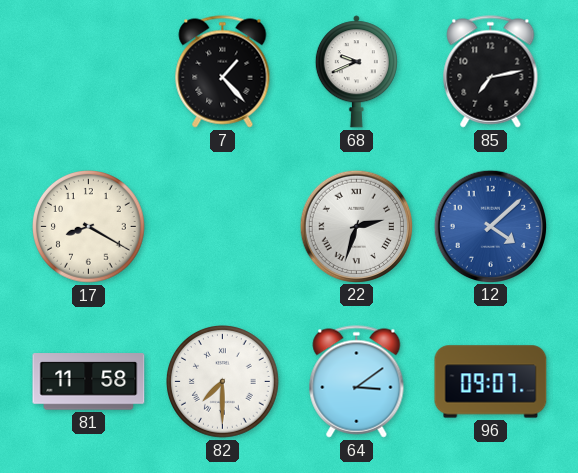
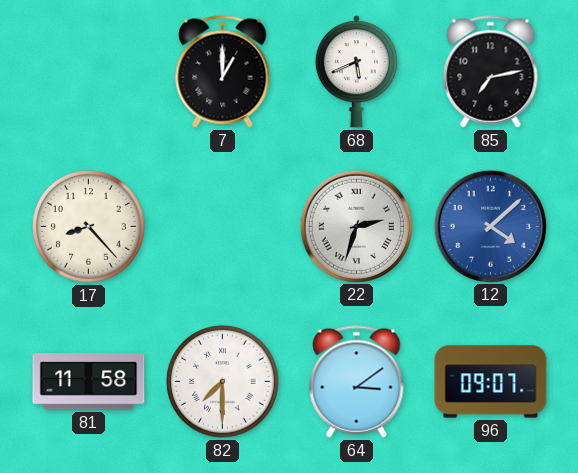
7: 1:23 -> 1:00
68: 9:41 -> 5:41
17: 8:20 -> 8:23
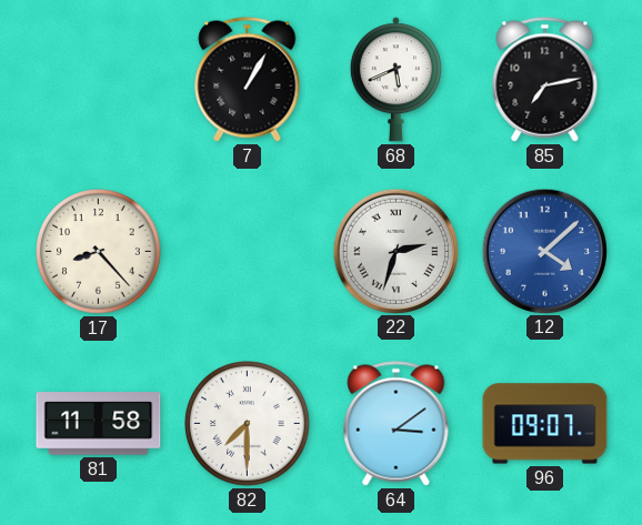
7: 1:00 -> 1:05
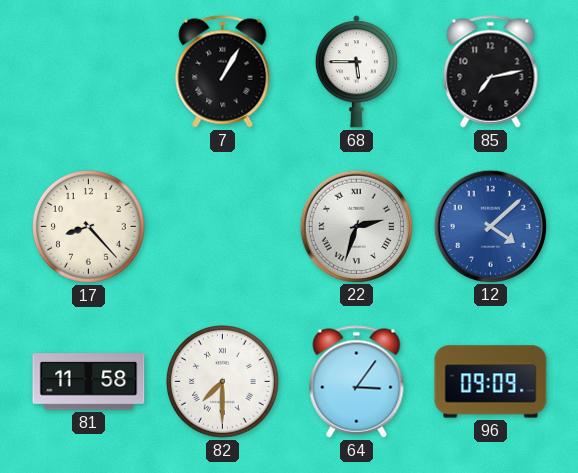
68: 5:41 -> 5:45
64: 3:09 -> 3:06
96: 09:07 -> 09:09
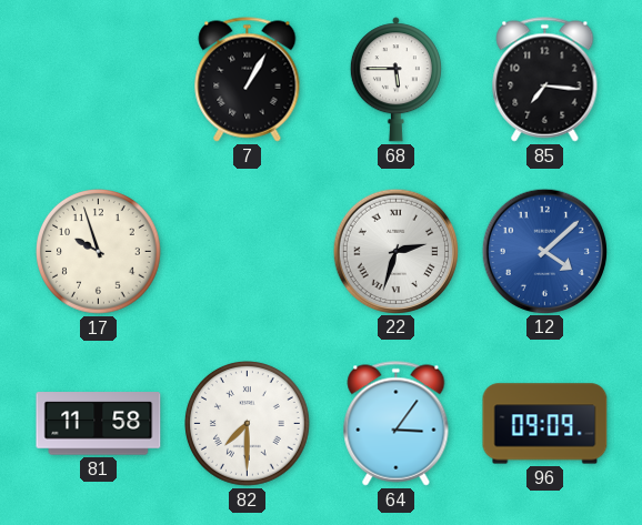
85: 7:13 -> 7:16
17: 8:23 -> 9:57
